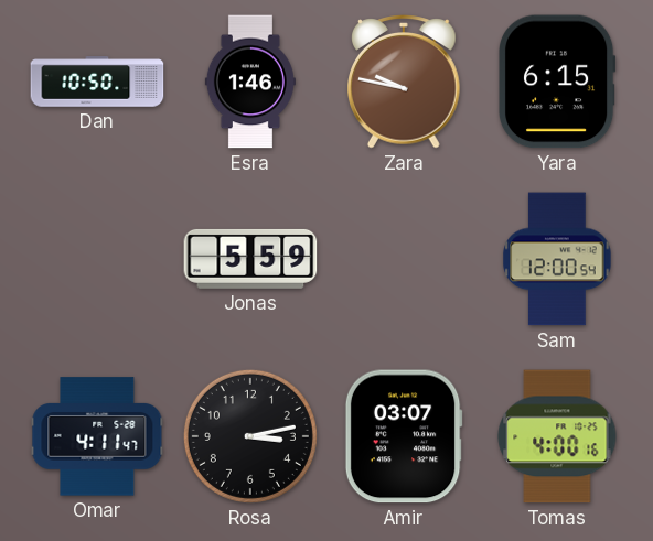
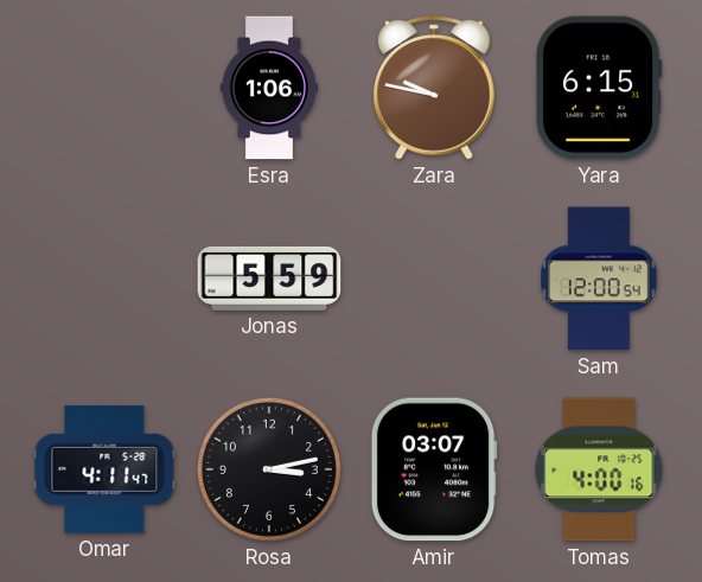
Dan: 10:50 -> none
Esra: 1:46 -> 1:06
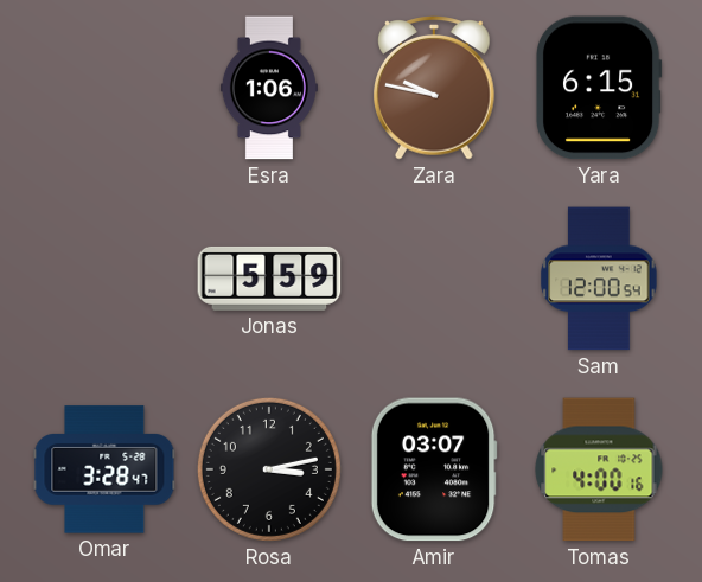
Omar: 4:11 -> 3:28
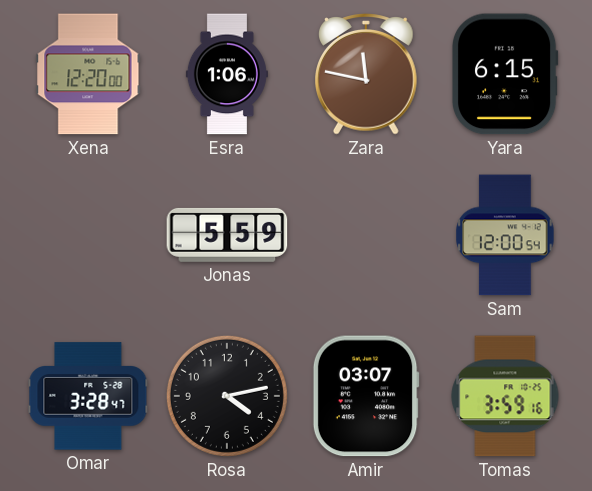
Xena: none -> 12:20
Zara: 9:47 -> 11:47
Rosa: 3:13 -> 4:13
Tomas: 4:00 -> 3:59
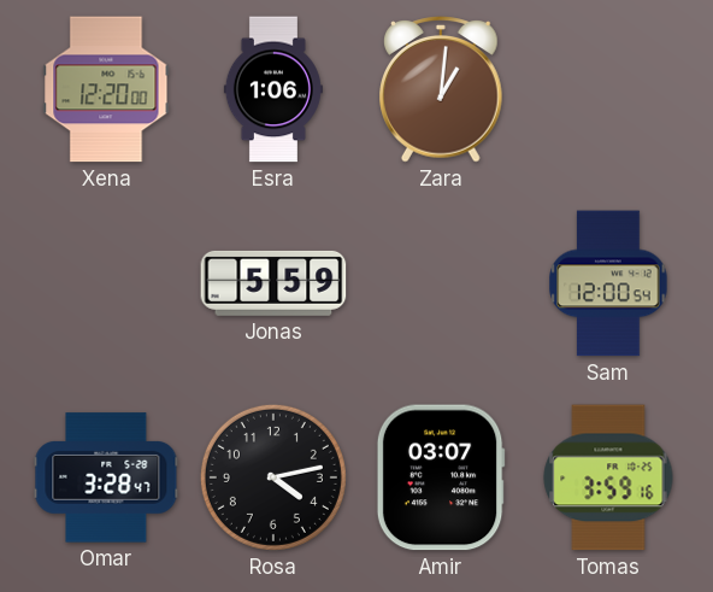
Zara: 11:47 -> 1:01
Yara: 6:15 -> none
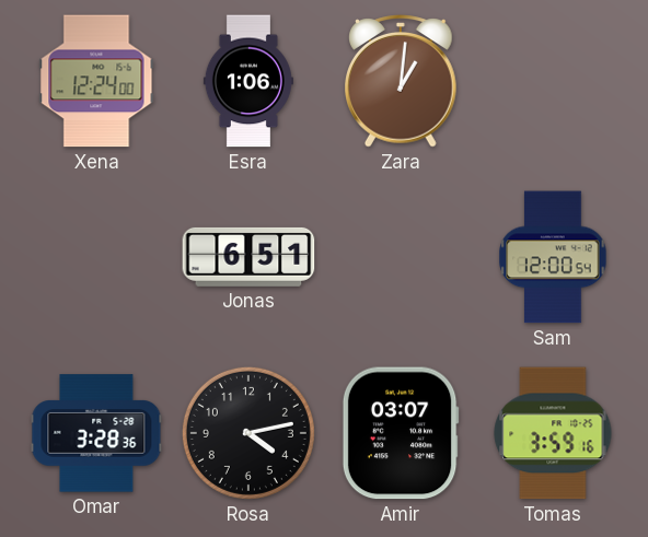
Xena: 12:20 -> 12:24
Jonas: 5:59 -> 6:51
Omar: 3:28:47 -> 3:28:36
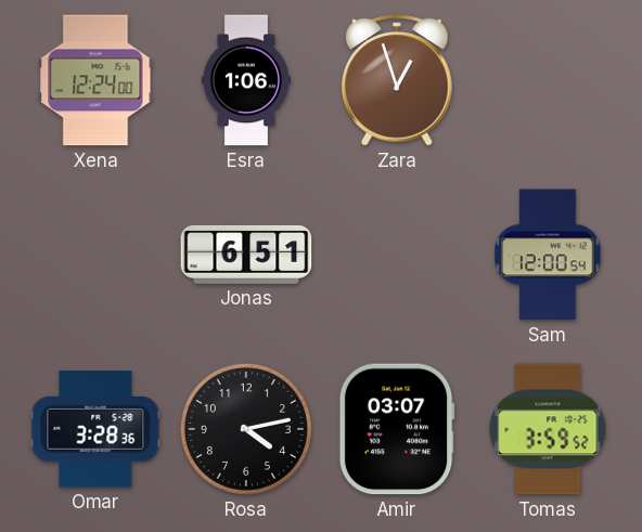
Zara: 1:01 -> 12:57
Tomas: 3:59:16 -> 3:59:52
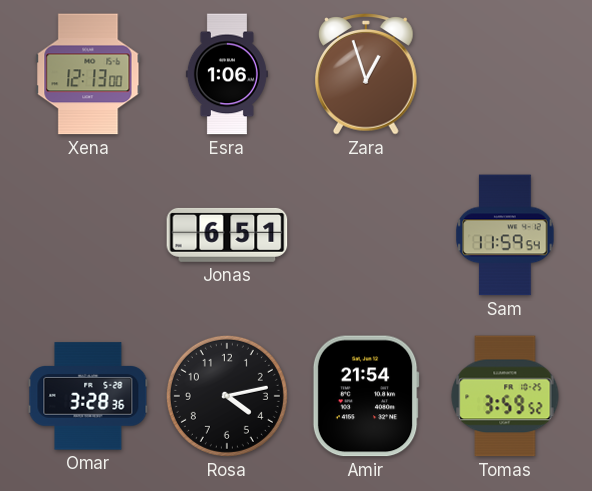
Xena: 12:24 -> 12:13
Sam: 12:00 -> 11:59
Amir: 03:07 -> 21:54
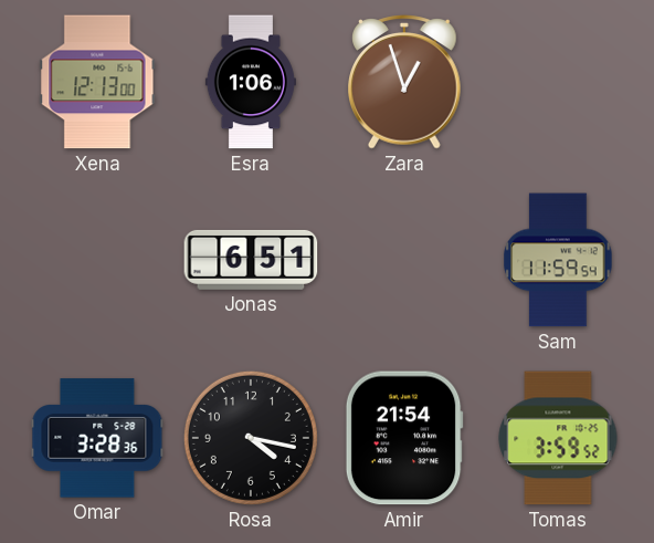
Rosa: 4:13 -> 4:17
